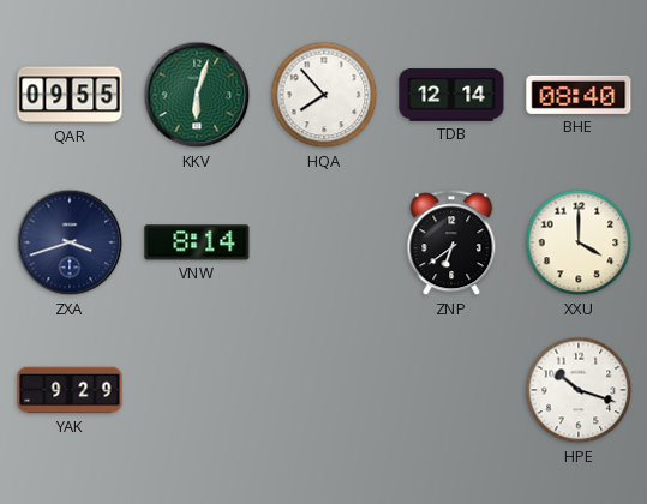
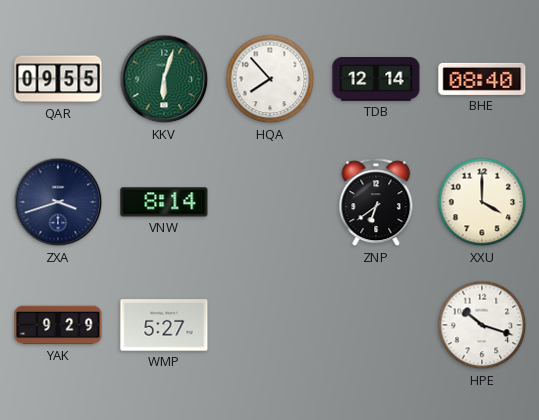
WMP: none -> 5:27
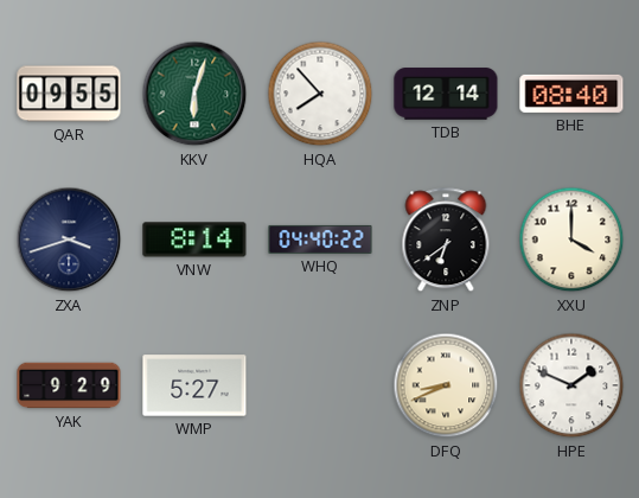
WHQ: none -> 04:40
DFQ: none -> 8:41
HPE: 10:18 -> 1:49
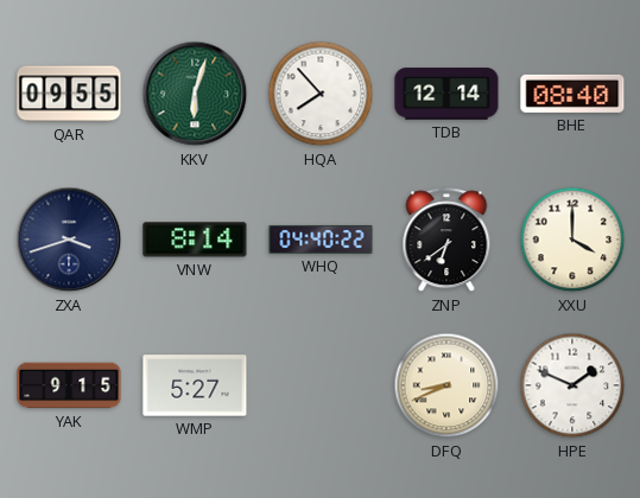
YAK: 9:29 -> 9:15
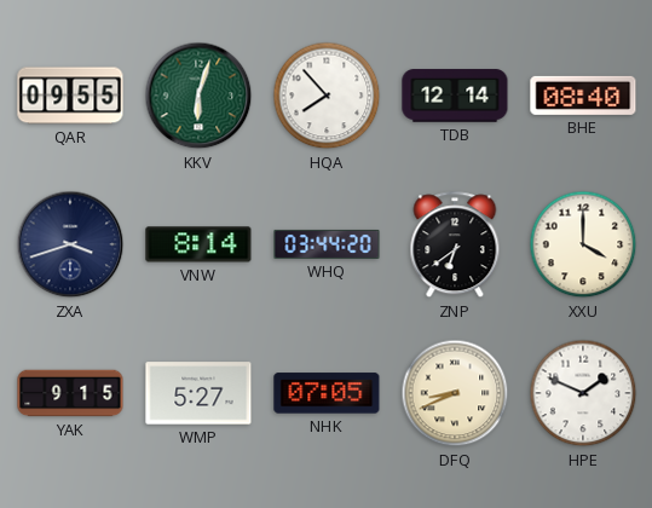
WHQ: 04:40 -> 03:44
NHK: none -> 07:05
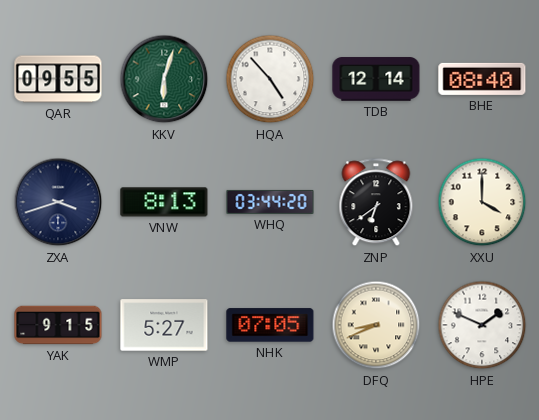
HQA: 7:53 -> 4:53
VNW: 8:14 -> 8:13
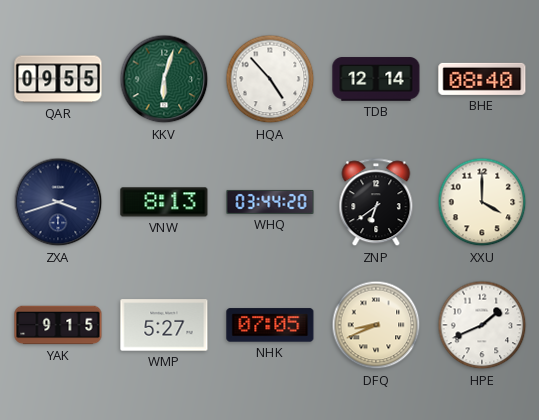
HPE: 1:49 -> 1:41
